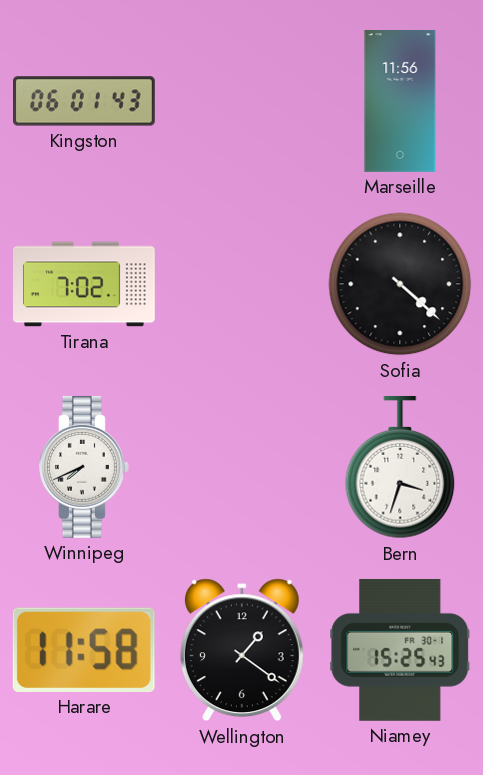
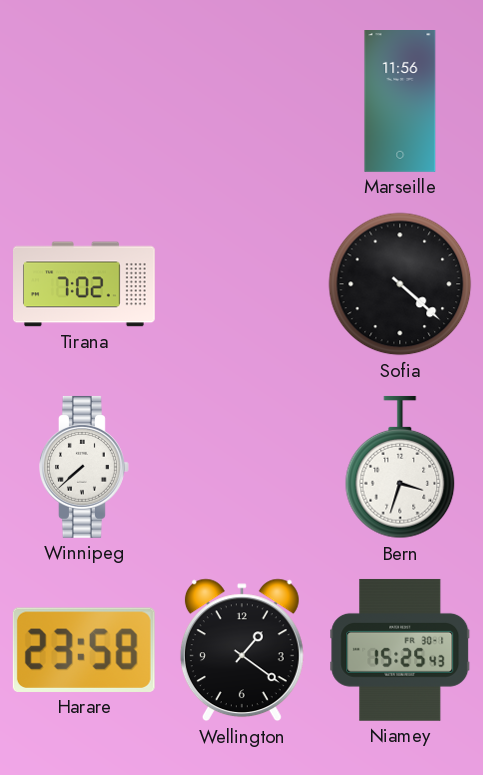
Kingston: 06:01 -> none
Winnipeg: 7:41 -> 7:38
Harare: 11:58 -> 23:58
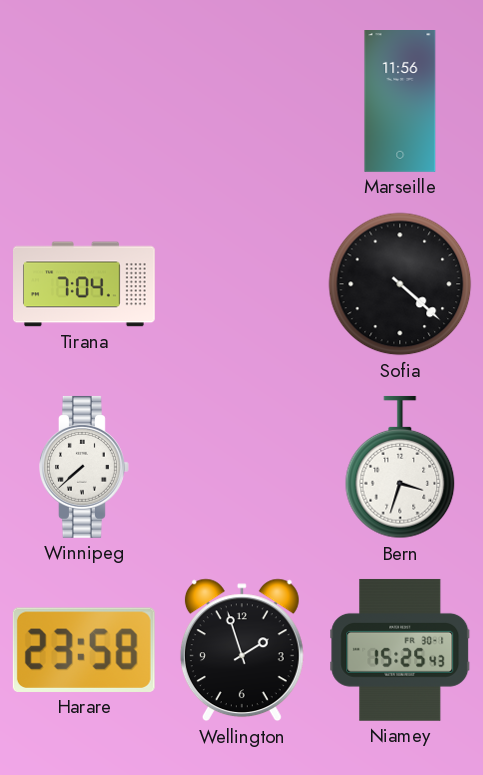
Tirana: 7:02 -> 7:04
Wellington: 1:21 -> 1:57
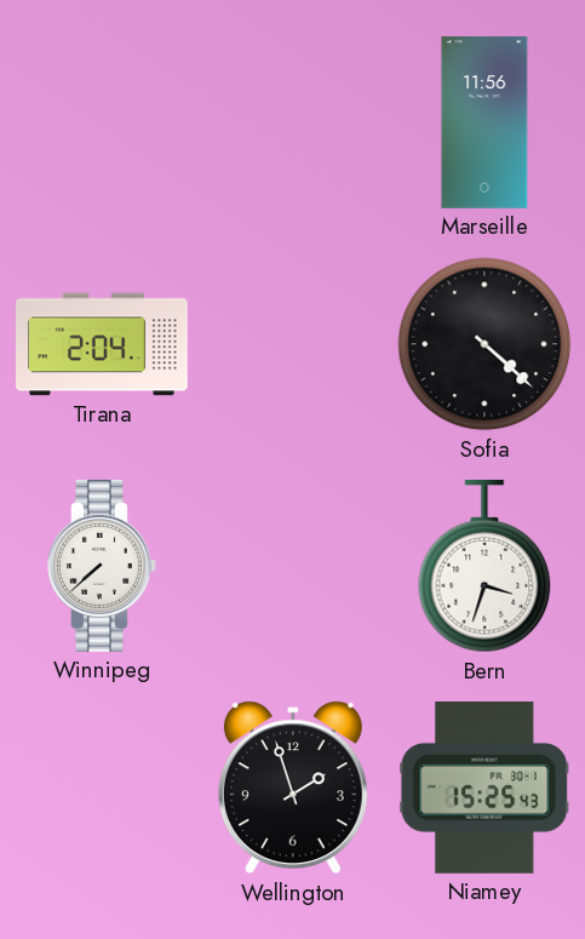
Tirana: 7:04 -> 2:04
Harare: 23:58 -> none
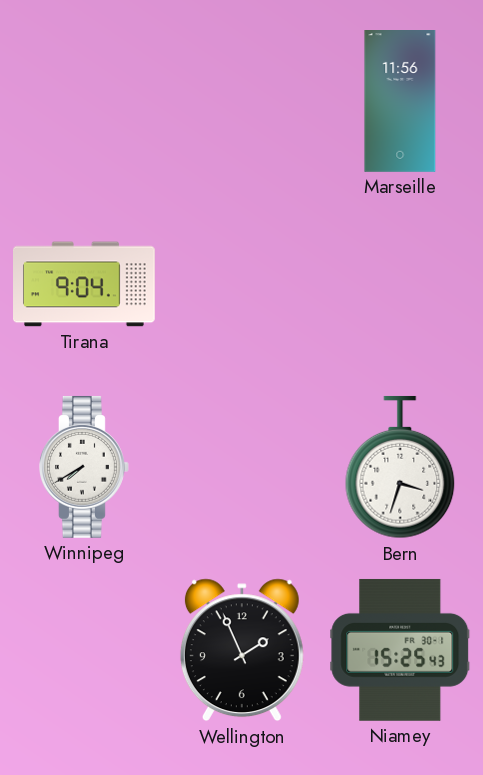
Tirana: 2:04 -> 9:04
Sofia: 4:22 -> none
Winnipeg: 7:38 -> 7:40
Wellington: 1:57 -> 1:56
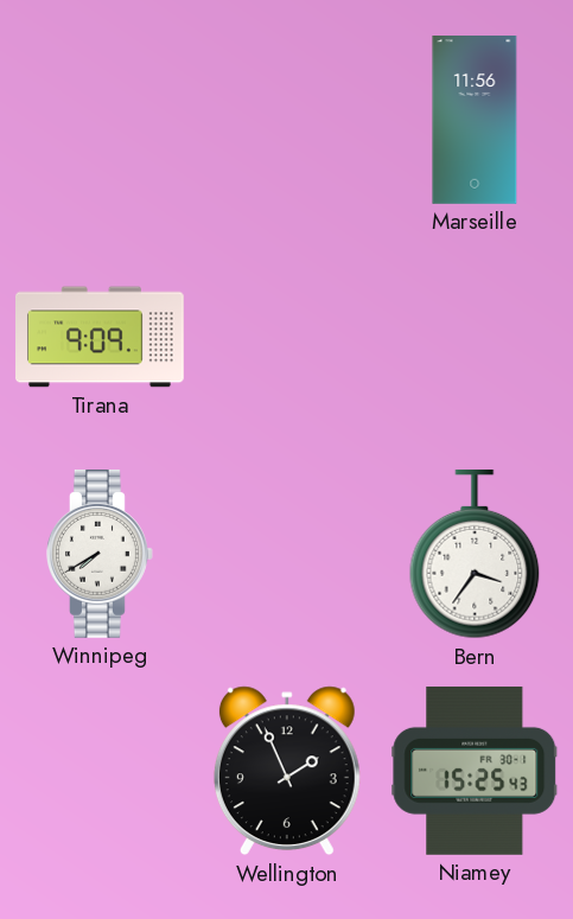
Tirana: 9:04 -> 9:09
Bern: 3:33 -> 3:36
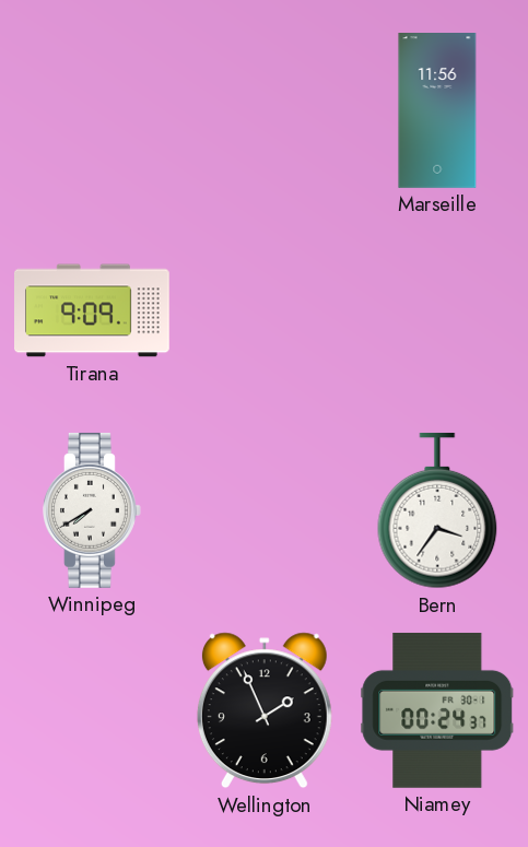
Niamey: 15:25 -> 00:24
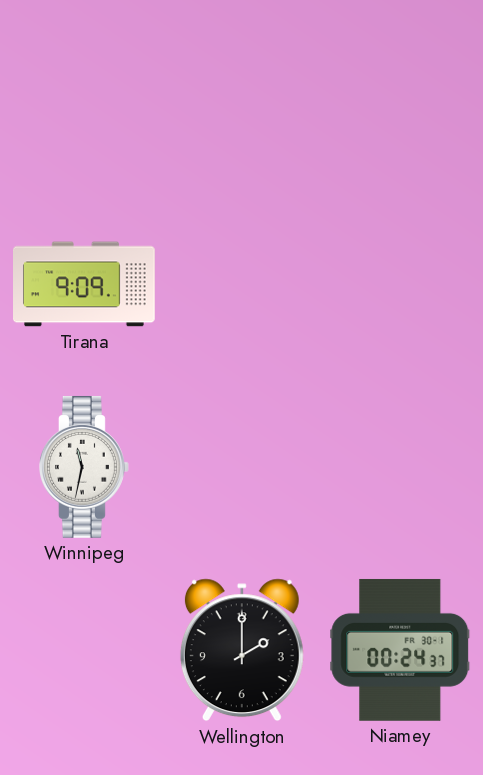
Marseille: 11:56 -> none
Winnipeg: 7:40 -> 11:32
Bern: 3:36 -> none
Wellington: 1:56 -> 2:00
